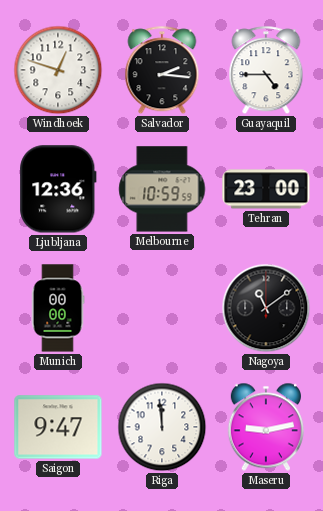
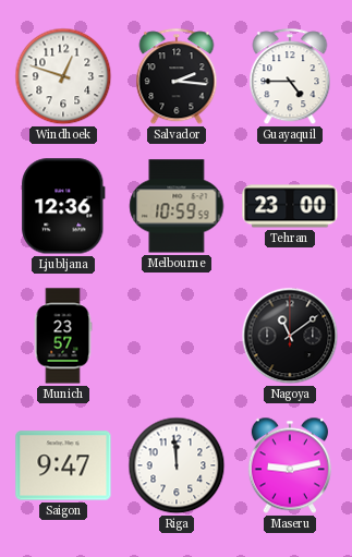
Munich: 00:00 -> 23:57
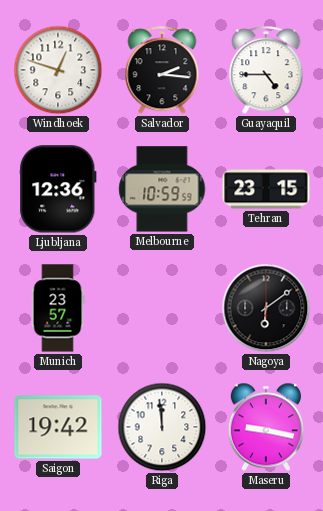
Tehran: 23:00 -> 23:15
Nagoya: 11:09 -> 6:09
Saigon: 9:47 -> 19:42
Maseru: 9:13 -> 9:17
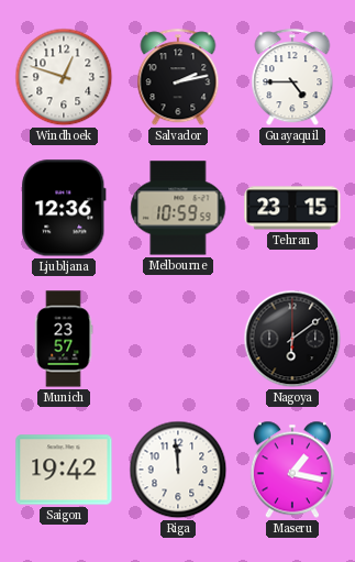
Salvador: 2:16 -> 2:13
Maseru: 9:17 -> 1:17
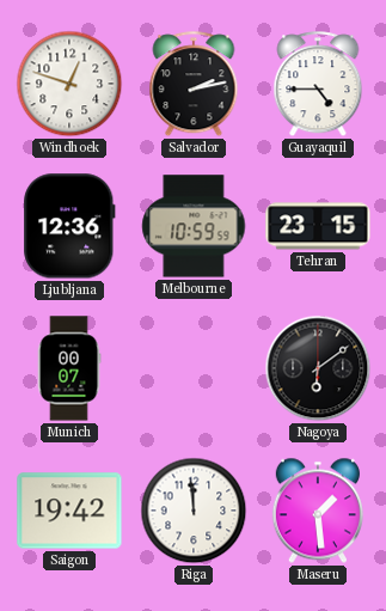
Munich: 23:57 -> 00:07
Maseru: 1:17 -> 1:29
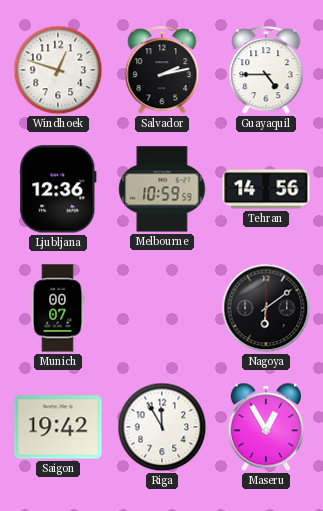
Tehran: 23:15 -> 14:56
Riga: 11:59 -> 11:55
Maseru: 1:29 -> 12:55
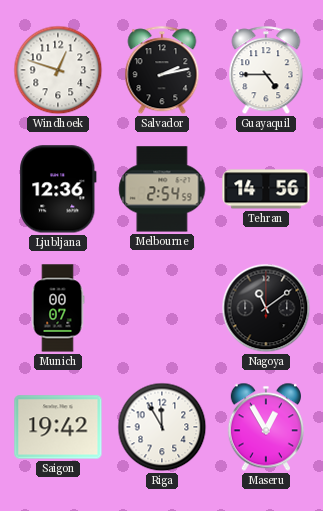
Melbourne: 10:59 -> 2:54
Nagoya: 6:09 -> 11:09
